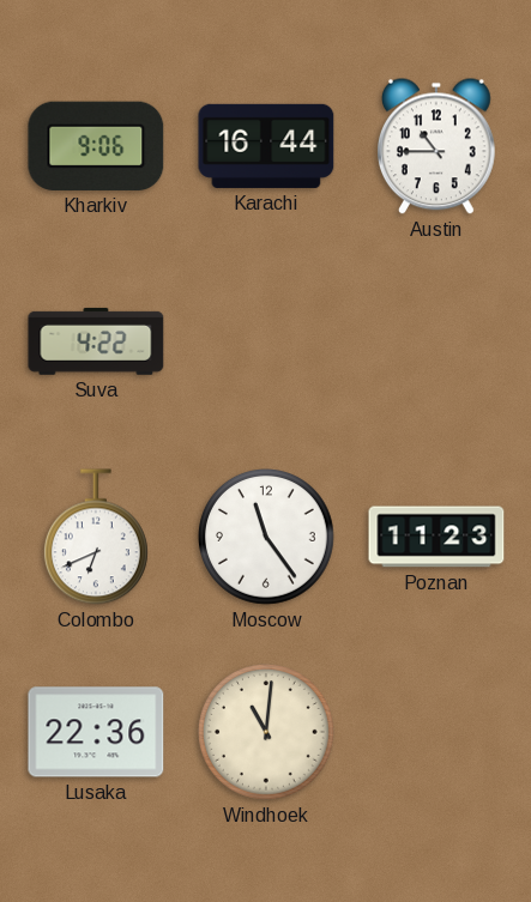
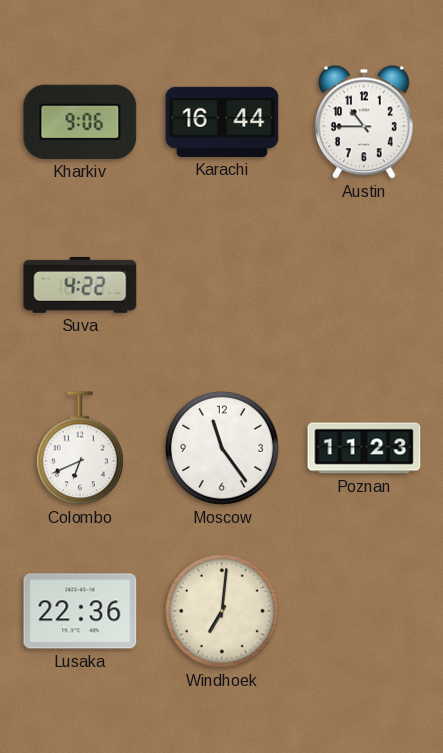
Windhoek: 11:01 -> 7:01
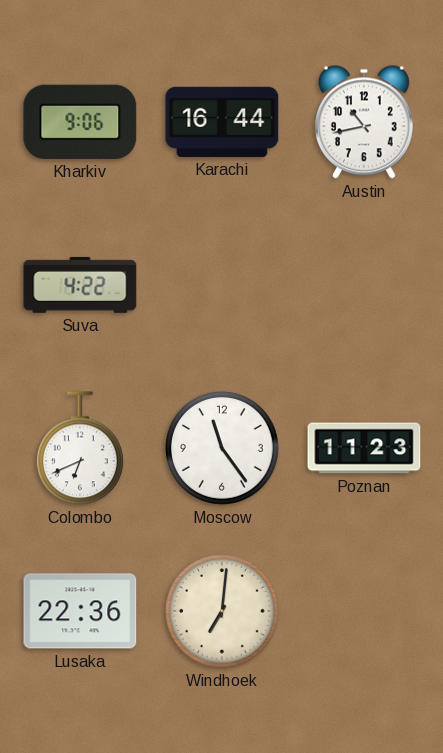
Austin: 10:45 -> 10:43
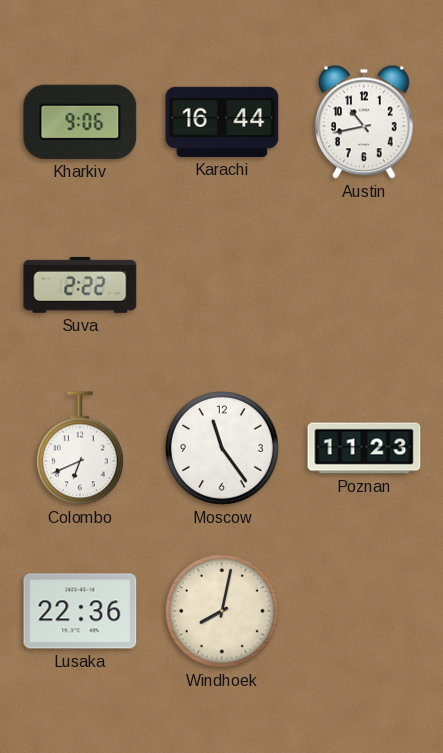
Suva: 4:22 -> 2:22
Windhoek: 7:01 -> 8:02
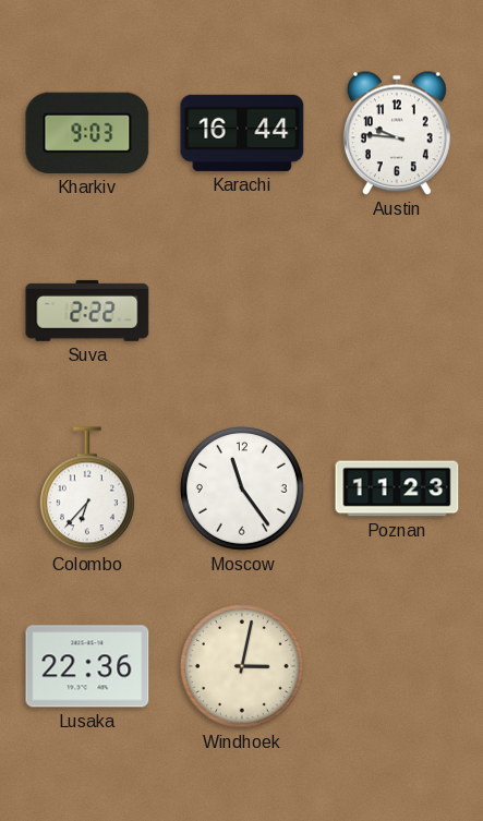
Kharkiv: 9:06 -> 9:03
Austin: 10:43 -> 9:46
Colombo: 6:41 -> 6:37
Windhoek: 8:02 -> 3:02
